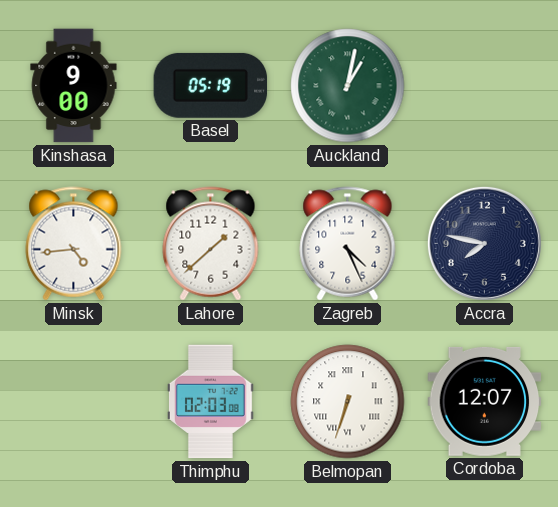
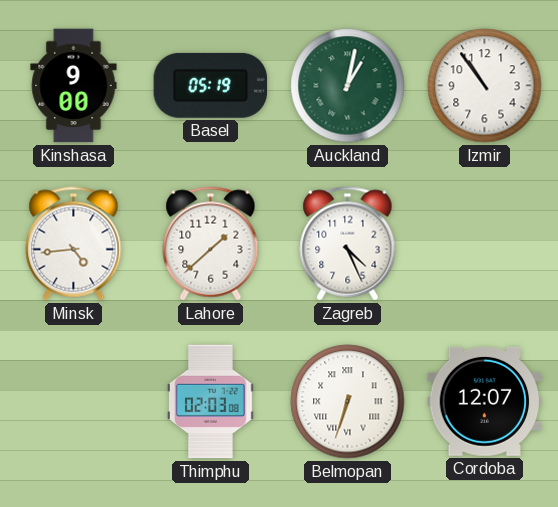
Izmir: none -> 10:54
Accra: 7:47 -> none
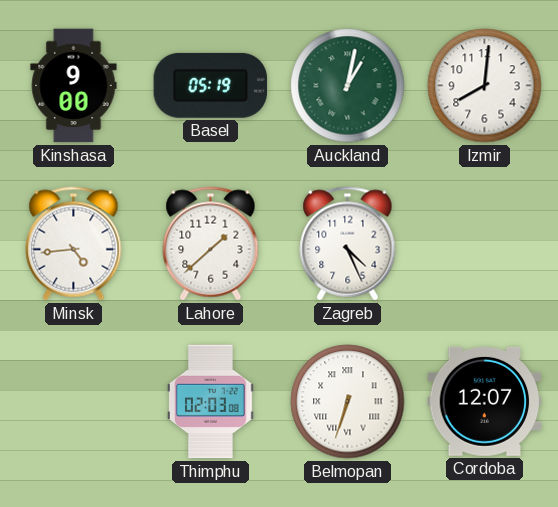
Izmir: 10:54 -> 8:01
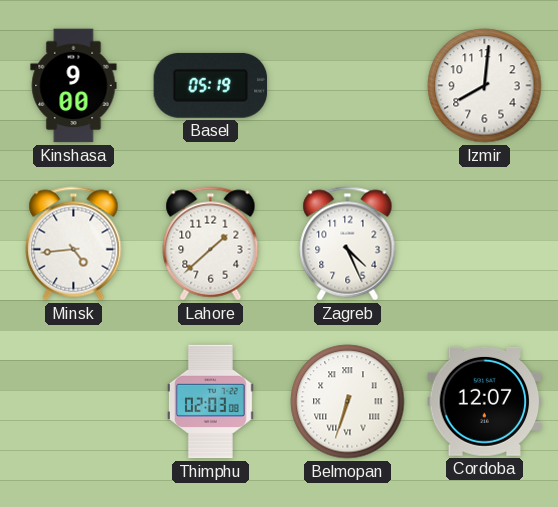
Auckland: 1:02 -> none
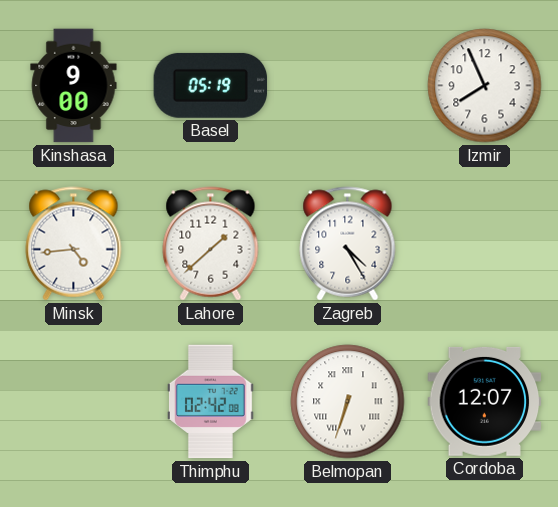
Izmir: 8:01 -> 7:56
Zagreb: 4:26 -> 4:25
Thimphu: 02:03 -> 02:42
